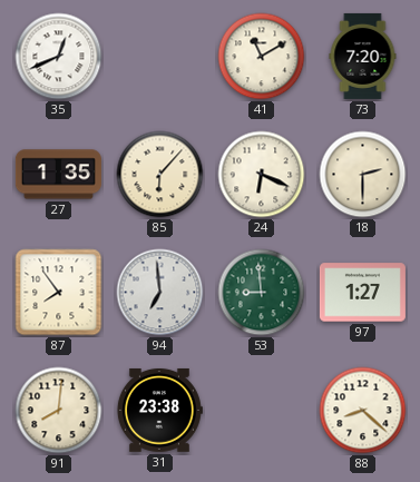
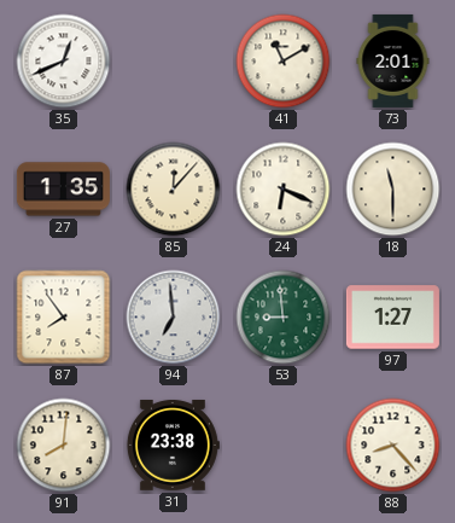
73: 7:20 -> 2:01
85: 6:07 -> 12:07
18: 2:30 -> 11:30
88: 8:22 -> 8:23
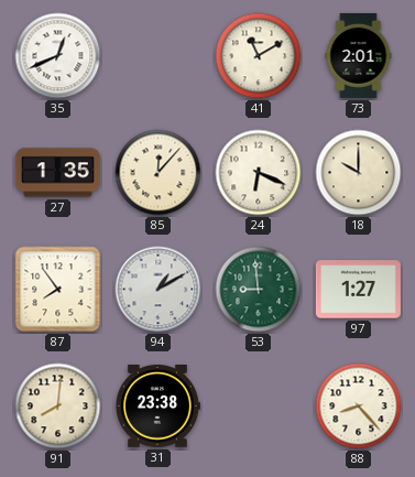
18: 11:30 -> 10:00
94: 6:59 -> 1:10
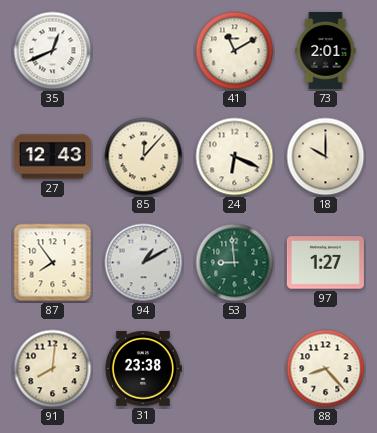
27: 1:35 -> 12:43
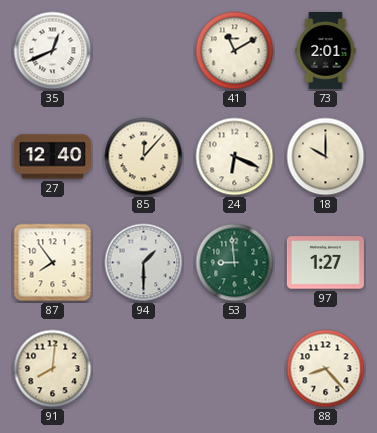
27: 12:43 -> 12:40
94: 1:10 -> 1:30
31: 23:38 -> none
